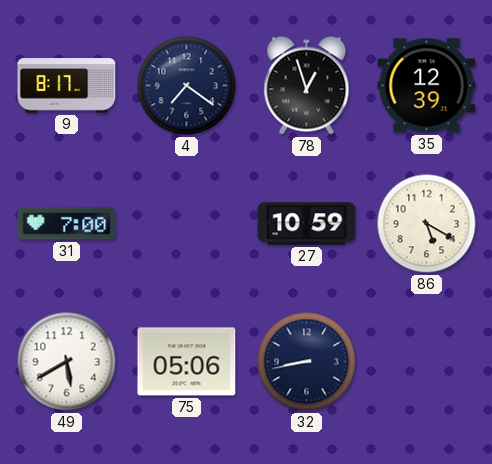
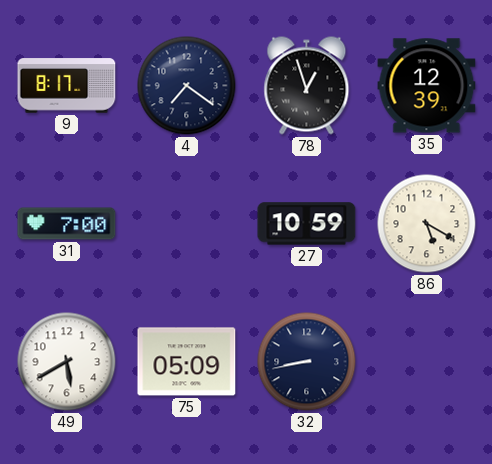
75: 05:06 -> 05:09
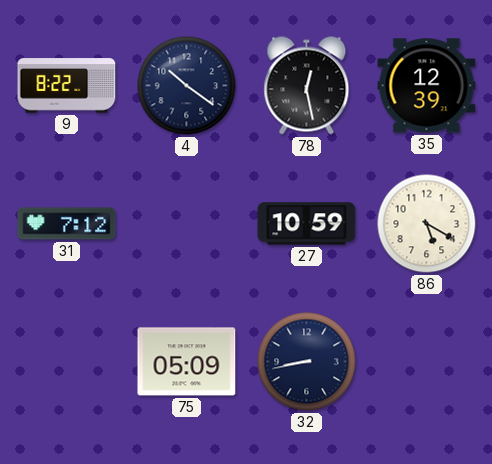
9: 8:17 -> 8:22
4: 7:21 -> 10:21
78: 12:57 -> 12:28
31: 7:00 -> 7:12
49: 5:40 -> none
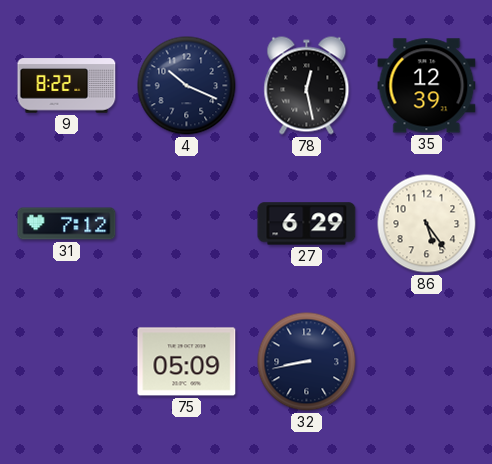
4: 10:21 -> 10:19
27: 10:59 -> 6:29
86: 5:20 -> 5:24
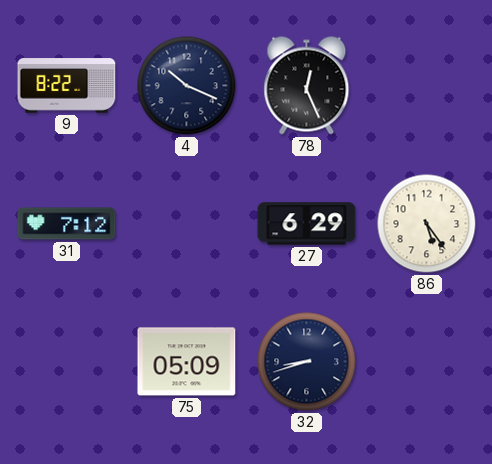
78: 12:28 -> 12:26
35: 12:39 -> none
32: 8:43 -> 8:42
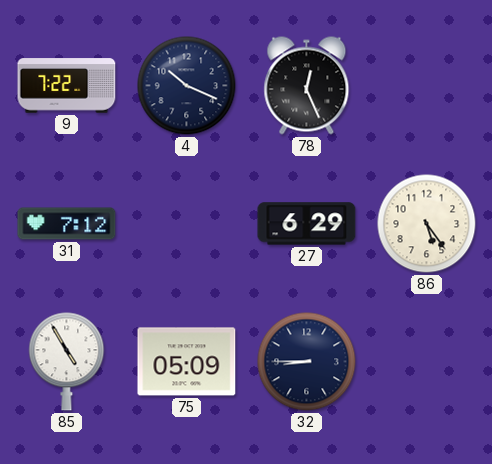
9: 8:22 -> 7:22
85: none -> 4:55
32: 8:42 -> 8:45
